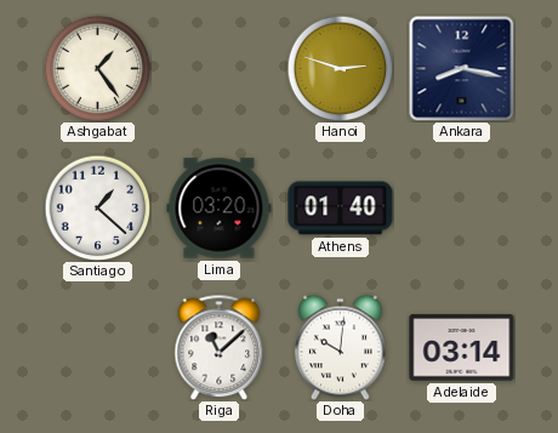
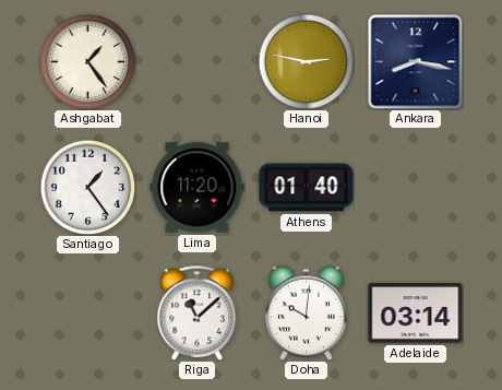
Hanoi: 2:48 -> 2:47
Santiago: 1:22 -> 1:24
Lima: 03:20 -> 11:20
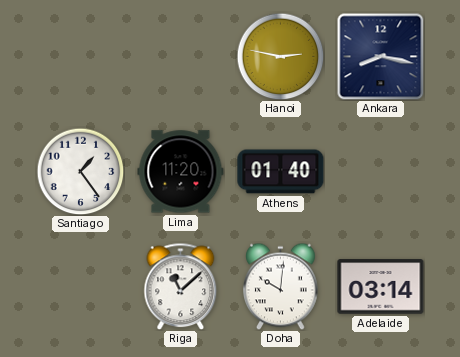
Ashgabat: 1:24 -> none
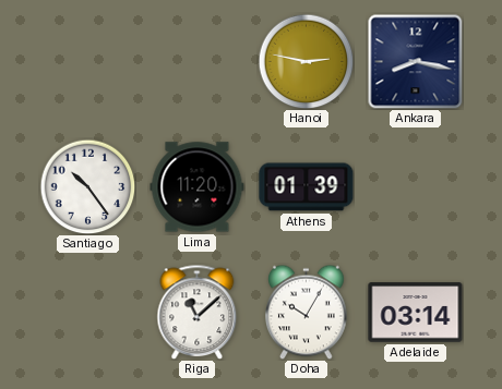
Santiago: 1:24 -> 10:24
Athens: 01:40 -> 01:39
Doha: 10:01 -> 10:05
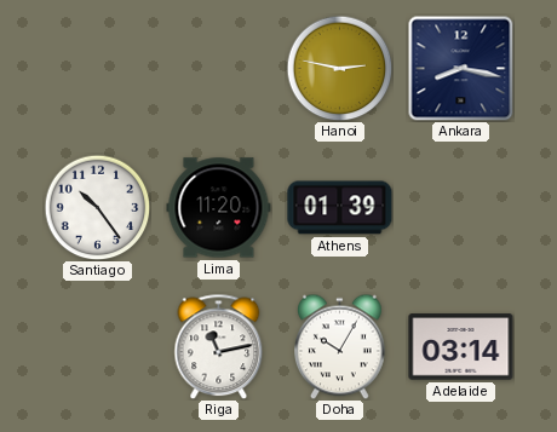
Riga: 11:08 -> 11:13
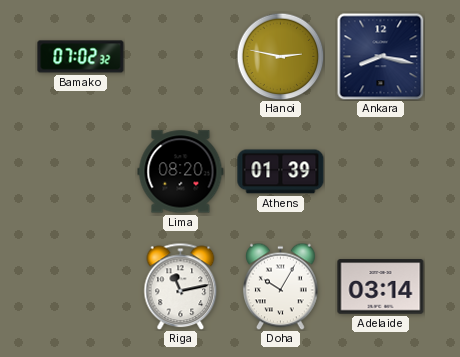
Bamako: none -> 07:02
Santiago: 10:24 -> none
Lima: 11:20 -> 08:20
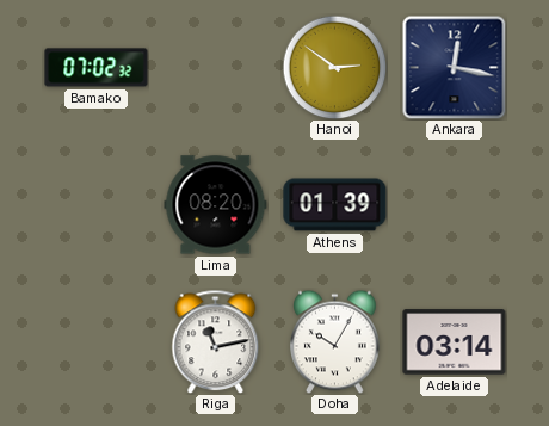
Hanoi: 2:47 -> 2:51
Ankara: 8:17 -> 12:17
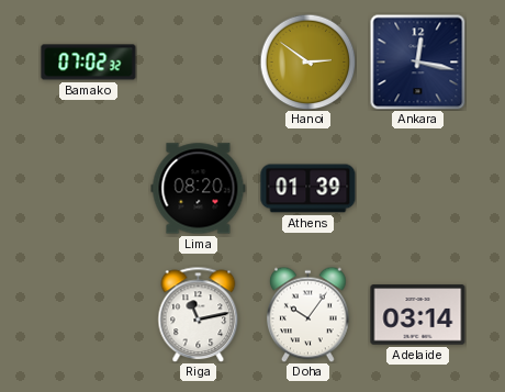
Doha: 10:05 -> 10:06
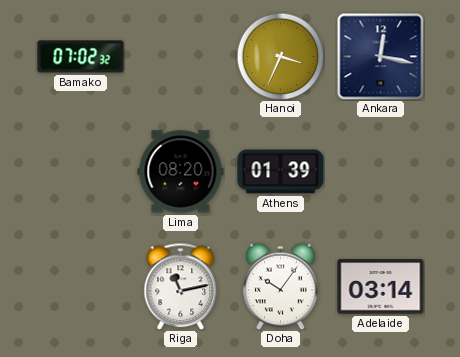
Hanoi: 2:51 -> 3:34
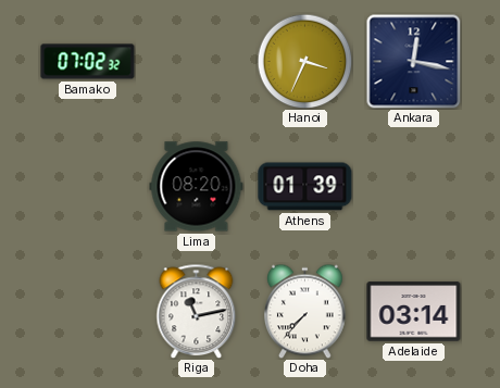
Doha: 10:06 -> 7:37
